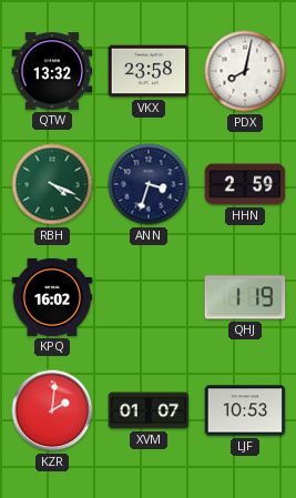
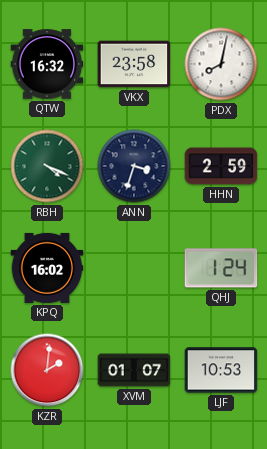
QTW: 13:32 -> 16:32
QHJ: 1:19 -> 1:24
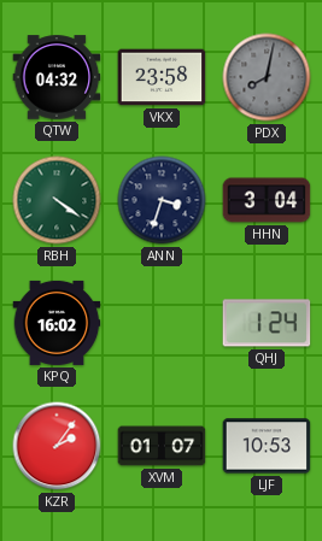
QTW: 16:32 -> 04:32
PDX dial: white -> grey
RBH: 4:19 -> 4:21
HHN: 2:59 -> 3:04
KZR: 2:01 -> 2:06
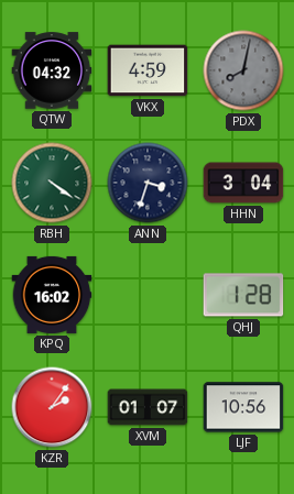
VKX: 23:58 -> 4:59
QHJ: 1:24 -> 1:28
LJF: 10:53 -> 10:56
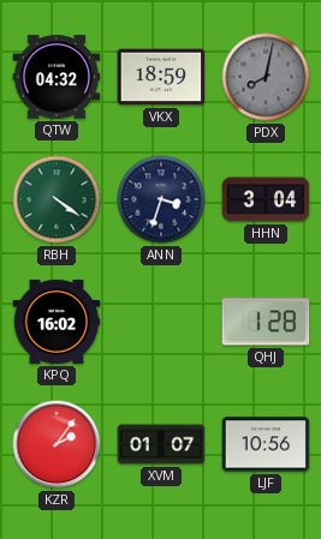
VKX: 4:59 -> 18:59
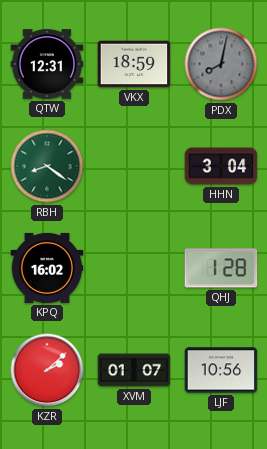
QTW: 04:32 -> 12:31
RBH: 4:21 -> 8:21
ANN: 3:33 -> none
KZR: 2:06 -> 2:08
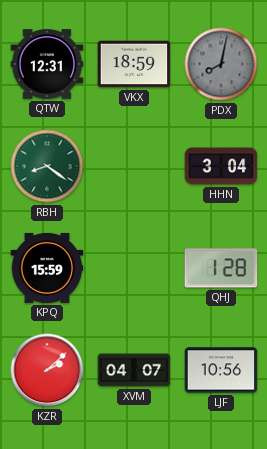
KPQ: 16:02 -> 15:59
XVM: 01:07 -> 04:07
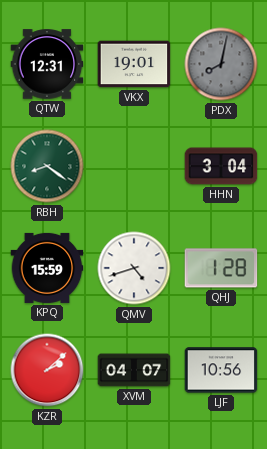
VKX: 18:59 -> 19:01
QMV: none -> 4:42
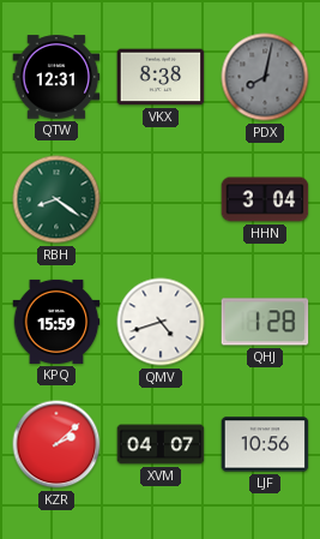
VKX: 19:01 -> 8:38
